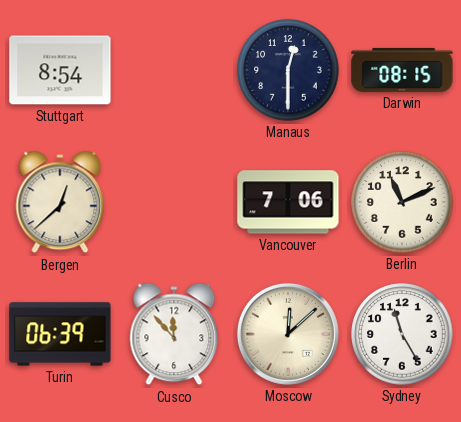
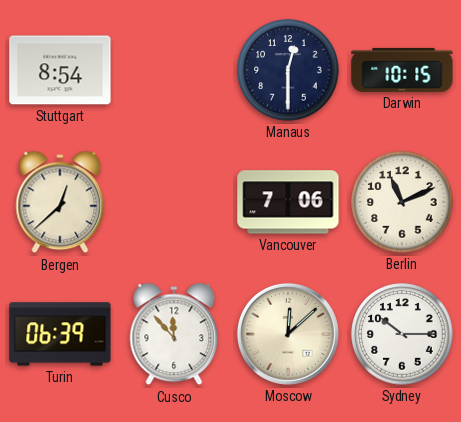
Darwin: 08:15 -> 10:15
Sydney: 11:25 -> 10:15
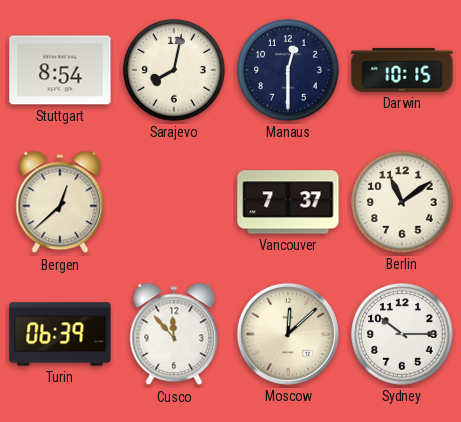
Sarajevo: none -> 8:02
Vancouver: 7:06 -> 7:37
Berlin: 11:11 -> 11:09
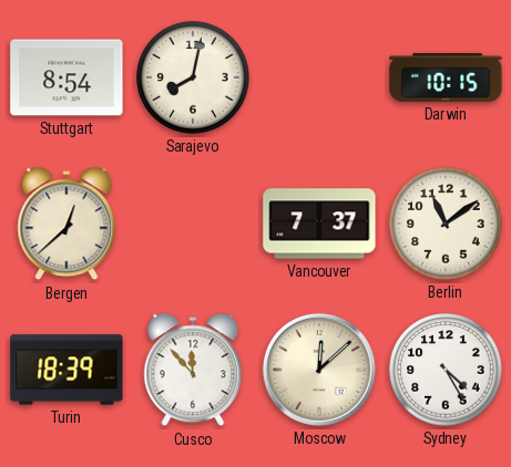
Manaus: 12:30 -> none
Turin: 06:39 -> 18:39
Sydney: 10:15 -> 4:25
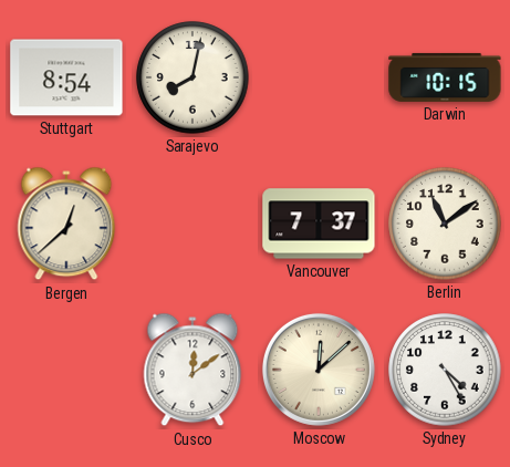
Turin: 18:39 -> none
Cusco: 11:53 -> 12:09
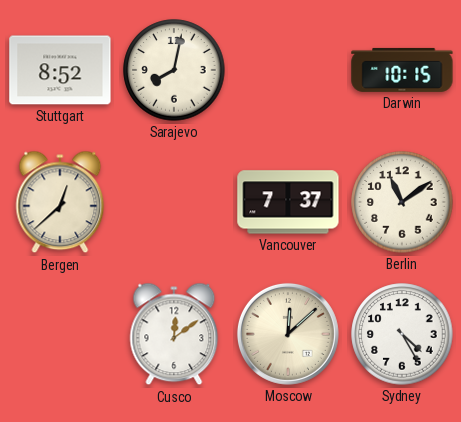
Stuttgart: 8:54 -> 8:52
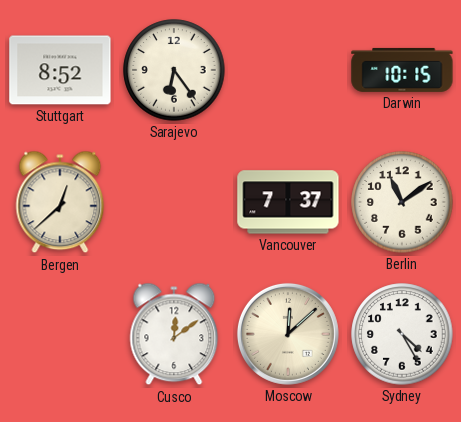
Sarajevo: 8:02 -> 6:24
